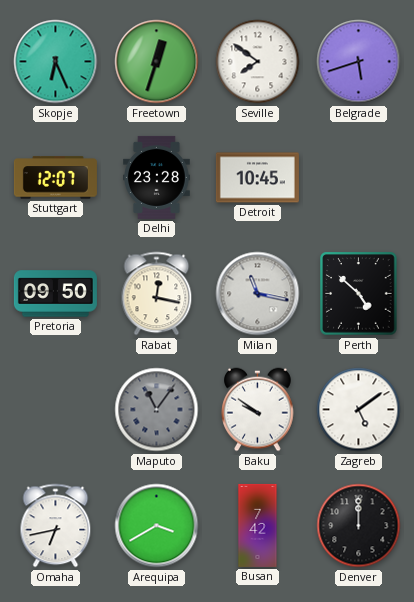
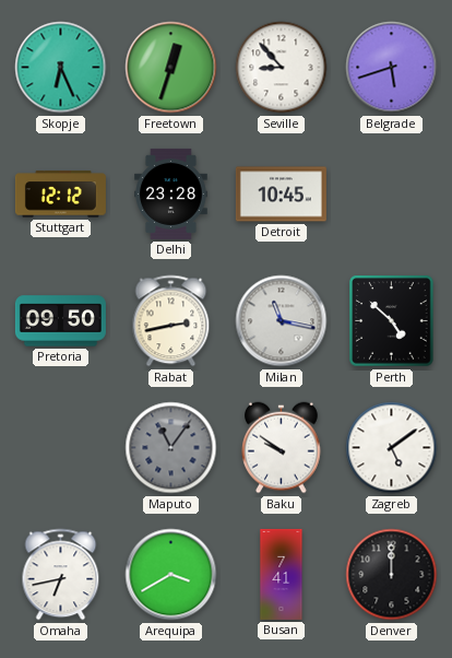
Seville: 7:51 -> 8:53
Stuttgart: 12:07 -> 12:12
Rabat: 12:17 -> 2:43
Busan: 7:42 -> 7:41
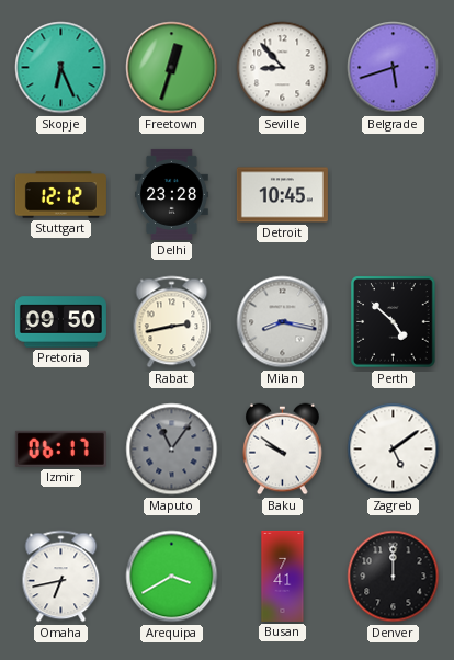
Milan: 11:17 -> 8:17
Izmir: none -> 06:17
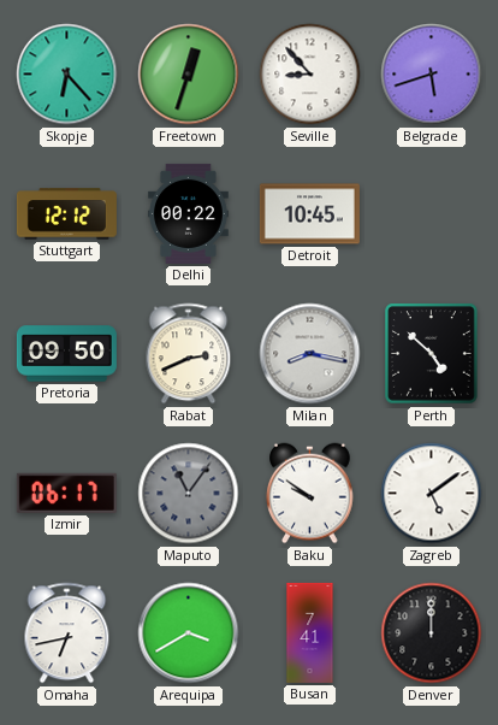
Skopje: 6:26 -> 6:23
Delhi: 23:28 -> 00:22
Rabat: 2:43 -> 2:41
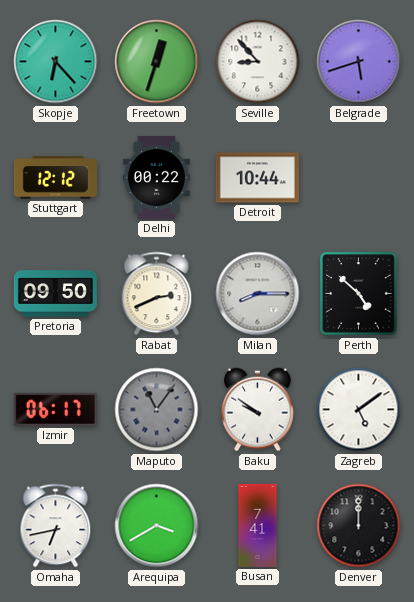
Detroit: 10:45 -> 10:44
Milan: 8:17 -> 8:15
